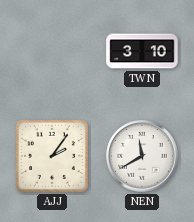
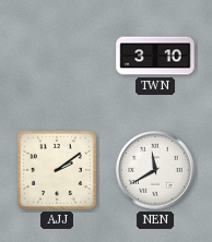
AJJ: 2:06 -> 2:09
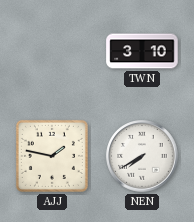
AJJ: 2:09 -> 1:47
NEN: 11:40 -> 7:40
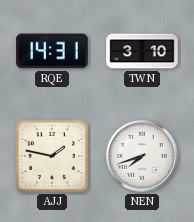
RQE: none -> 14:31
NEN: 7:40 -> 7:42
